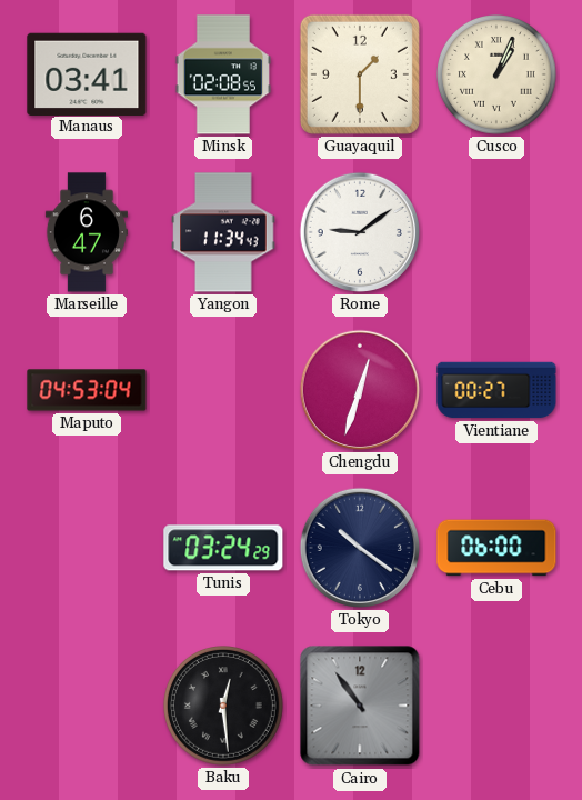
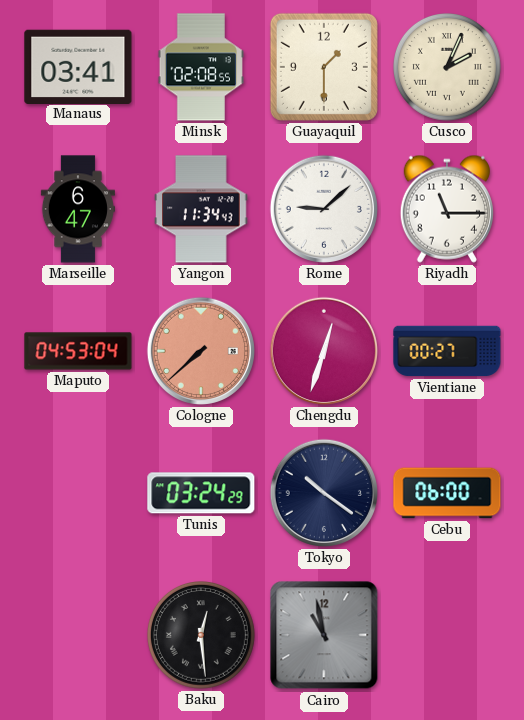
Cusco: 1:04 -> 2:04
Rome: 9:09 -> 9:08
Riyadh: none -> 11:15
Cologne: none -> 7:38
Cairo: 10:54 -> 10:58
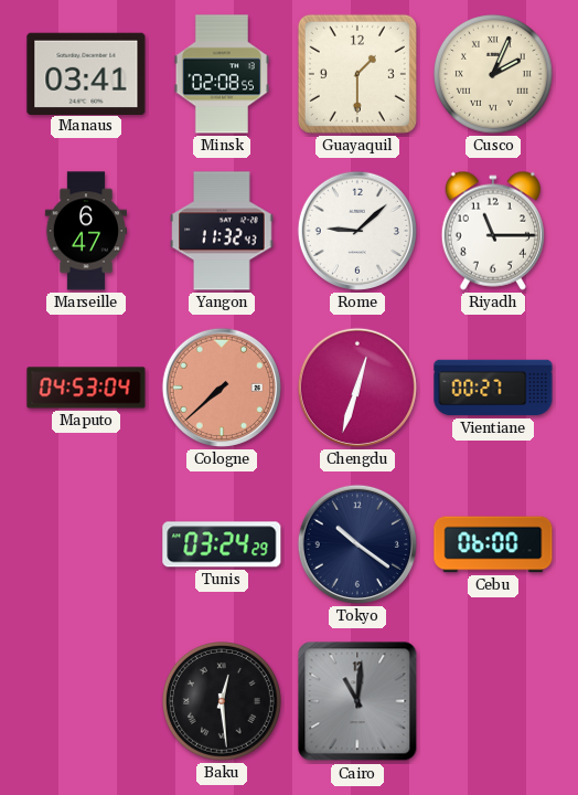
Yangon: 11:34 -> 11:32
Cairo: 10:58 -> 11:01
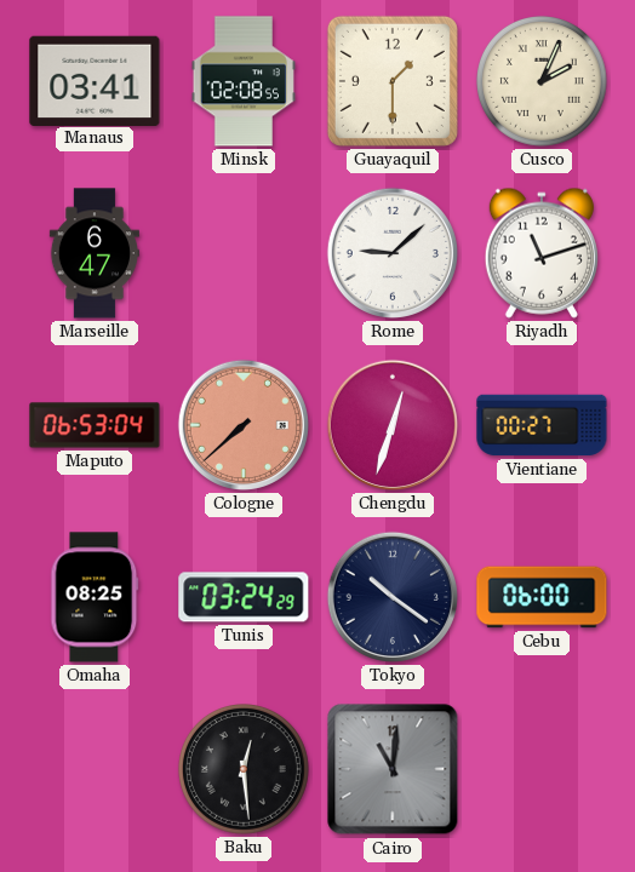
Yangon: 11:32 -> none
Riyadh: 11:15 -> 11:12
Maputo: 04:53 -> 06:53
Omaha: none -> 08:25
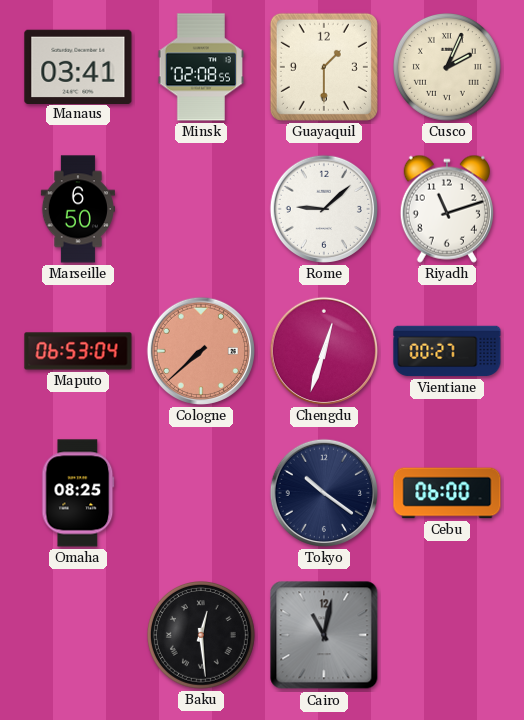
Marseille: 6:47 -> 6:50
Tunis: 03:24 -> none
Cairo: 11:01 -> 11:02
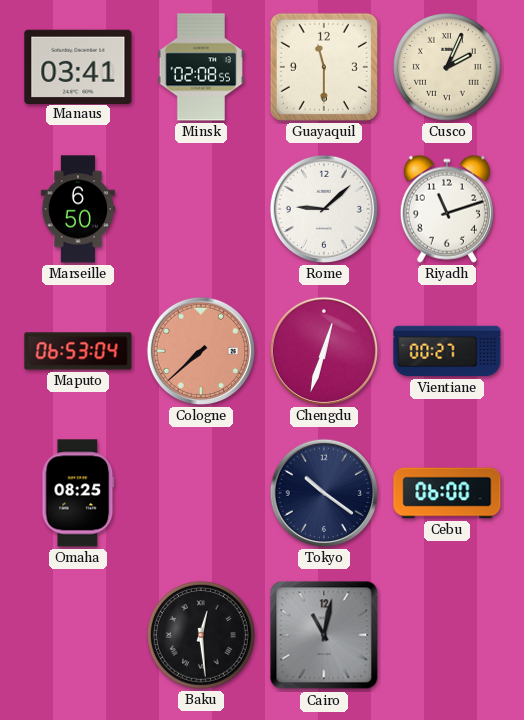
Guayaquil: 1:30 -> 11:30
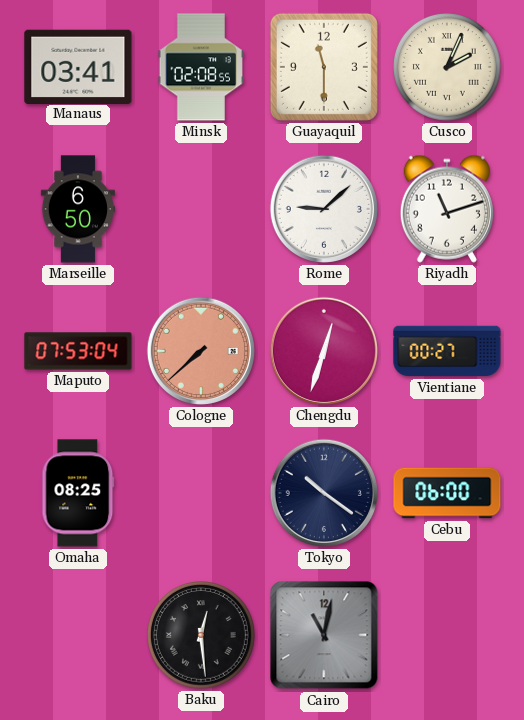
Maputo: 06:53 -> 07:53
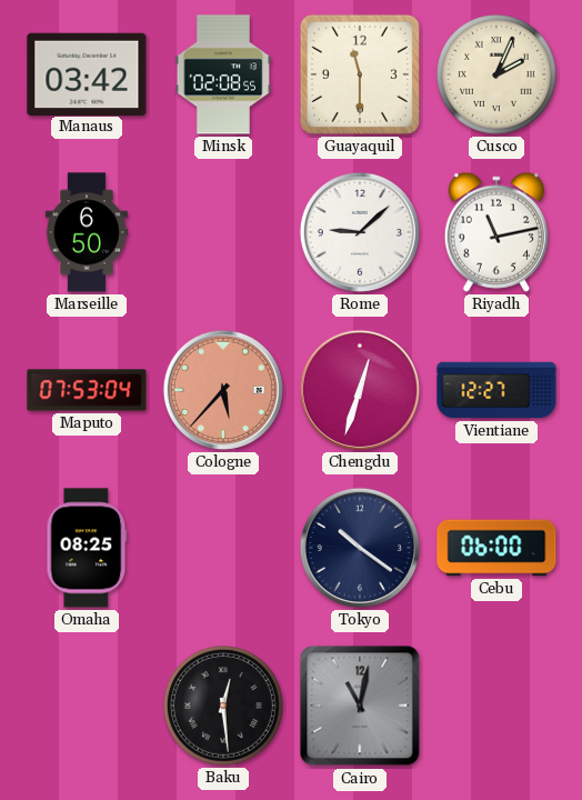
Manaus: 03:41 -> 03:42
Riyadh: 11:12 -> 11:13
Cologne: 7:38 -> 5:37
Vientiane: 00:27 -> 12:27
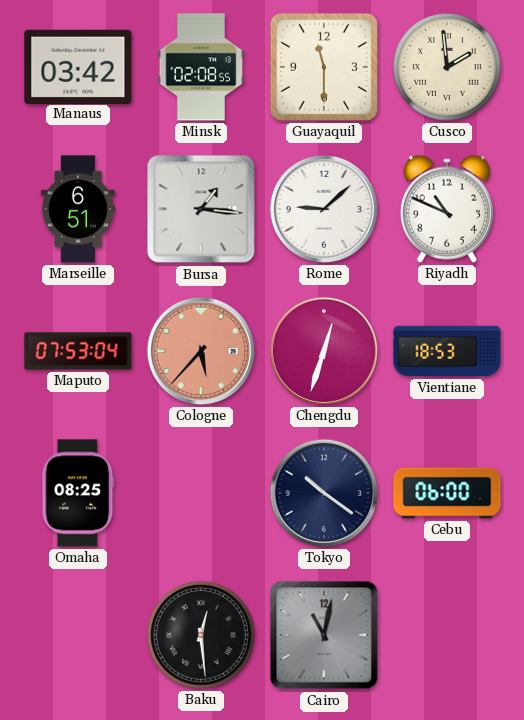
Cusco: 2:04 -> 1:59
Marseille: 6:50 -> 6:51
Bursa: none -> 1:16
Riyadh: 11:13 -> 10:49
Vientiane: 12:27 -> 18:53
